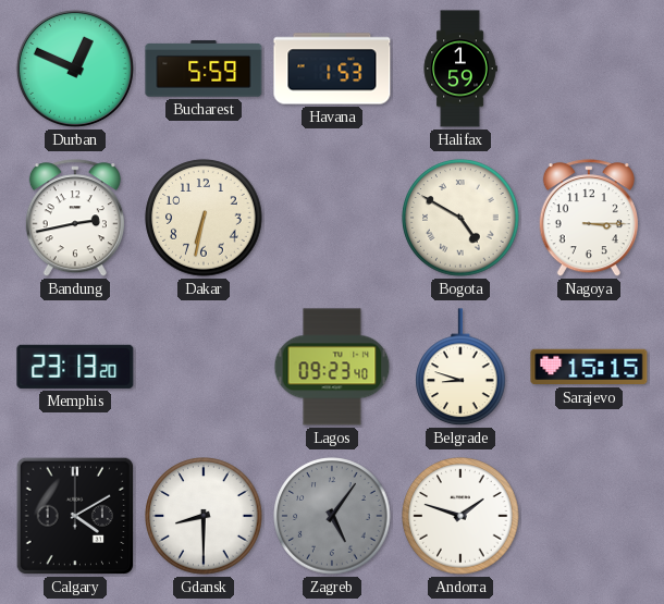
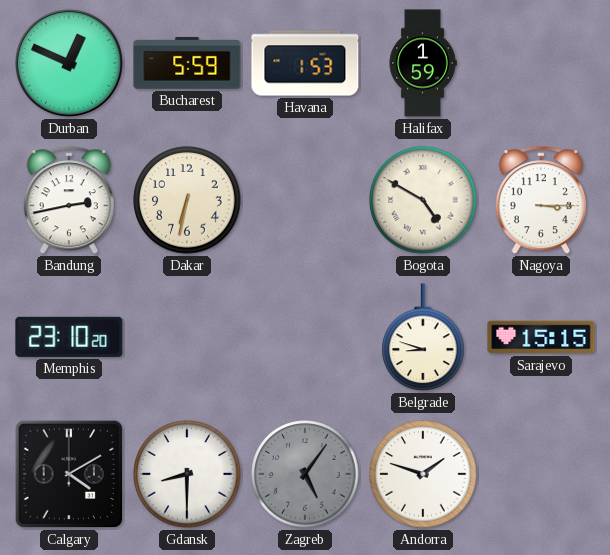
Memphis: 23:13 -> 23:10
Lagos: 09:23 -> none
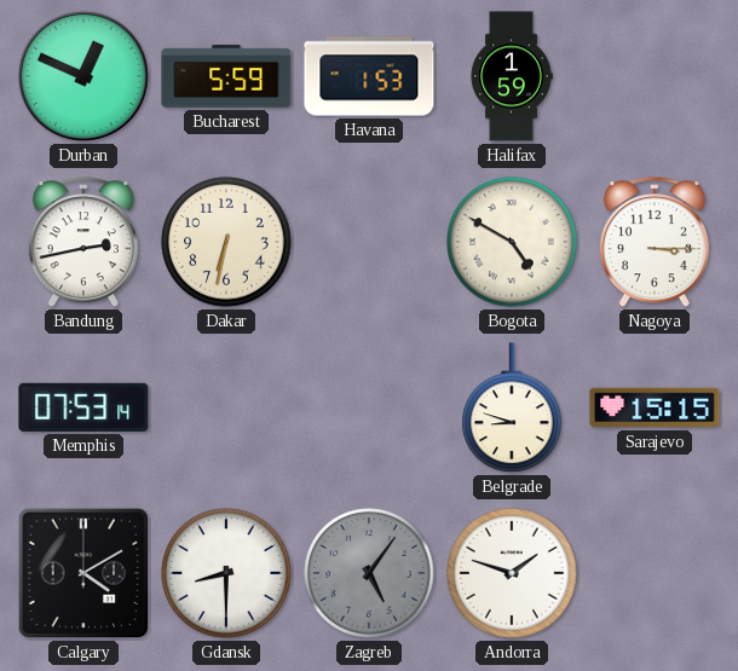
Memphis: 23:10 -> 07:53
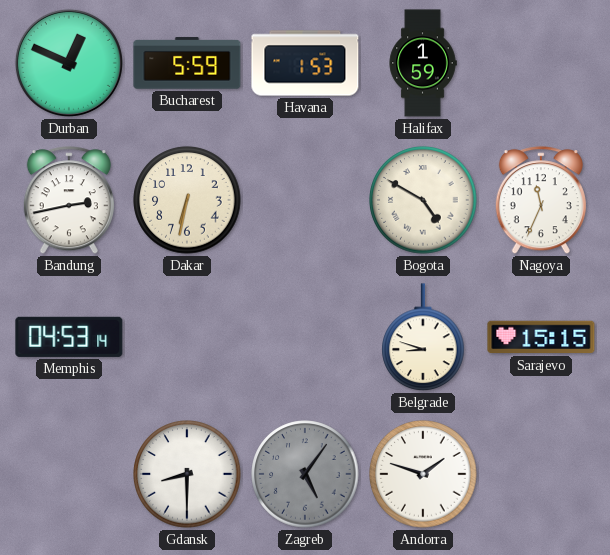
Nagoya: 3:15 -> 11:34
Memphis: 07:53 -> 04:53
Calgary: 4:10 -> none
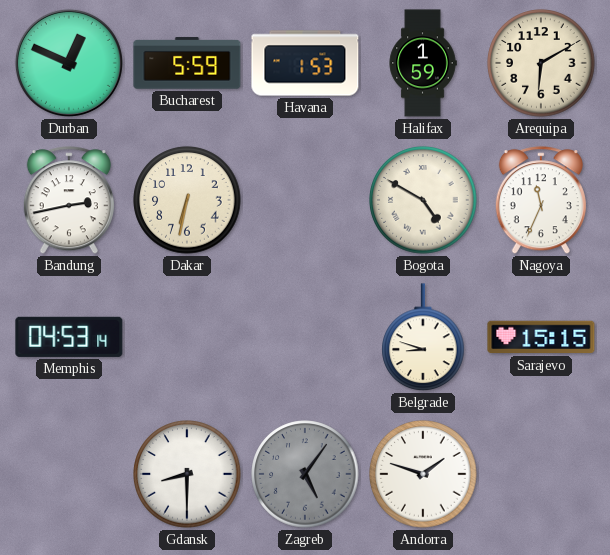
Arequipa: none -> 6:10
